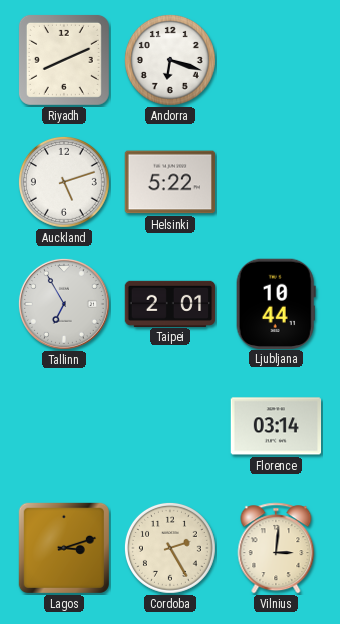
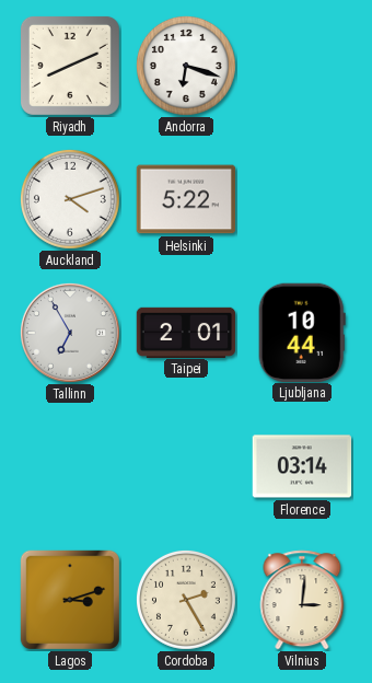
Auckland: 5:12 -> 4:12
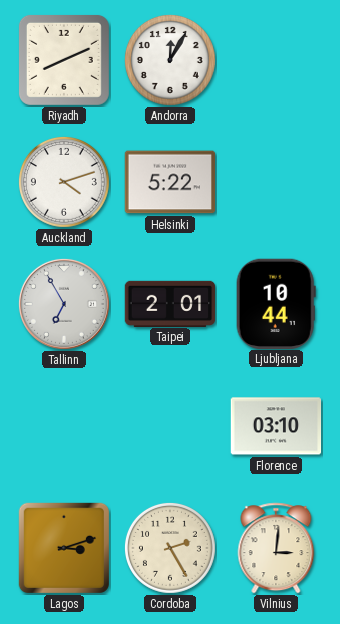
Andorra: 6:18 -> 12:05
Florence: 03:14 -> 03:10
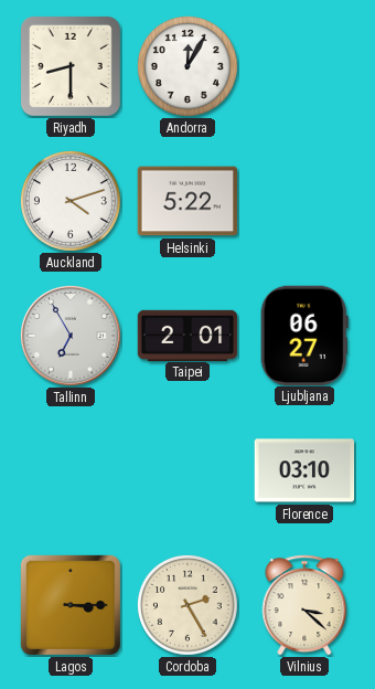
Riyadh: 8:11 -> 8:30
Ljubljana: 10:44 -> 06:27
Lagos: 3:12 -> 3:15
Vilnius: 3:01 -> 3:22
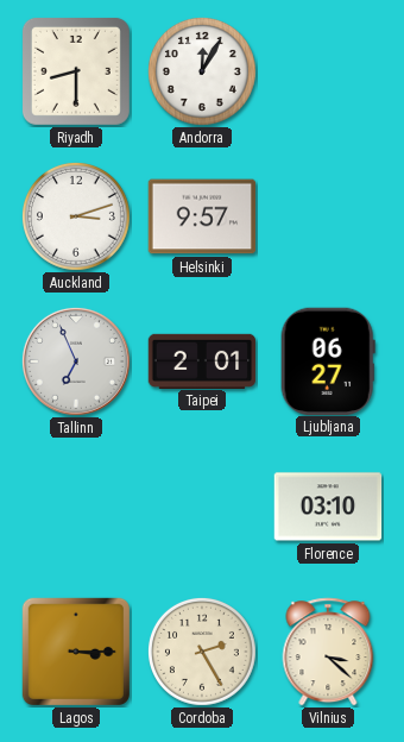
Auckland: 4:12 -> 3:12
Helsinki: 5:22 -> 9:57
Tallinn: 6:55 -> 6:56
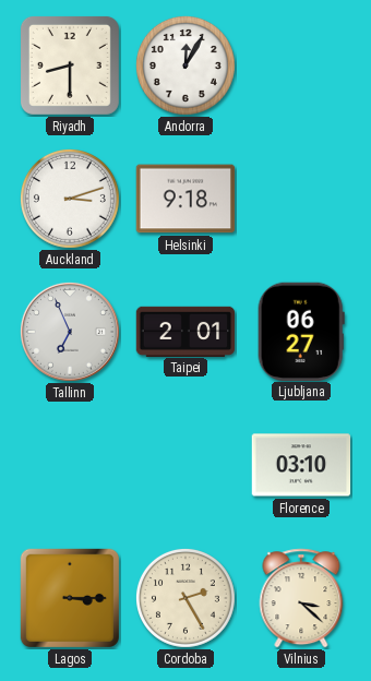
Helsinki: 9:57 -> 9:18
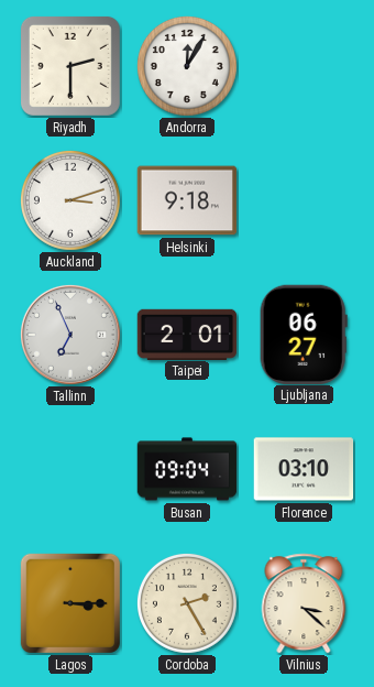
Riyadh: 8:30 -> 2:30
Busan: none -> 09:04
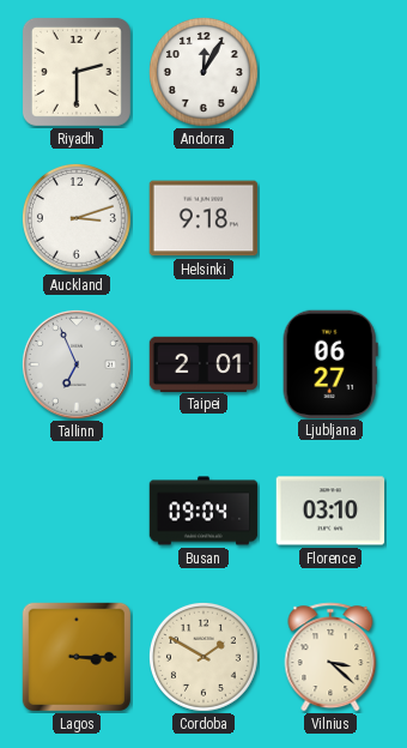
Cordoba: 2:25 -> 1:50
